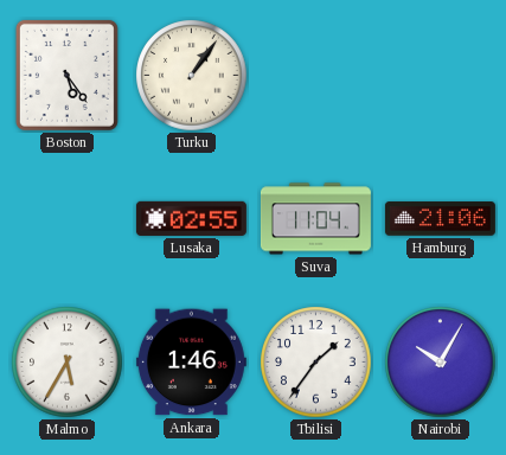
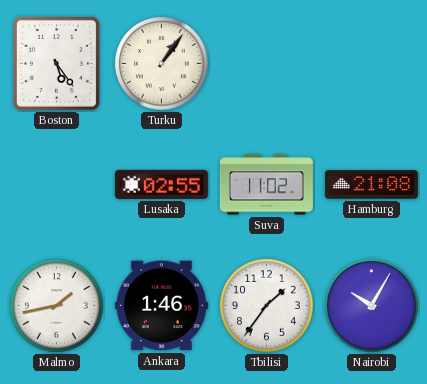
Suva: 11:04 -> 11:02
Hamburg: 21:06 -> 21:08
Malmo: 5:35 -> 1:43
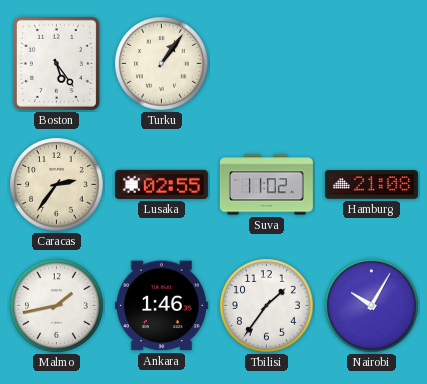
Caracas: none -> 2:36
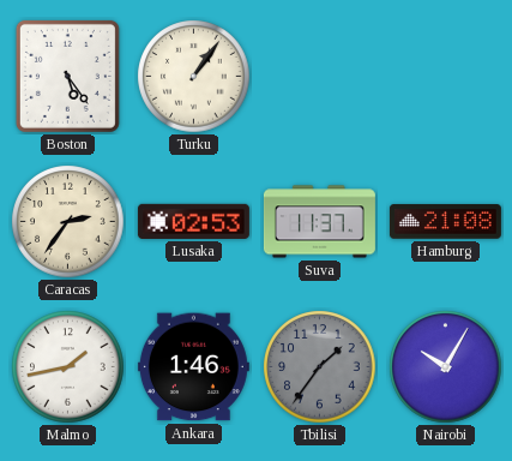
Lusaka: 02:55 -> 02:53
Suva: 11:02 -> 11:37
Tbilisi dial: white -> grey
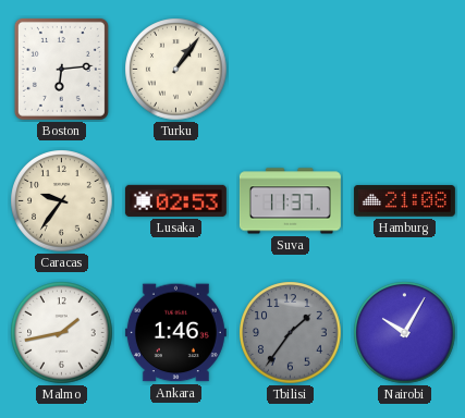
Boston: 5:24 -> 6:14
Caracas: 2:36 -> 9:36
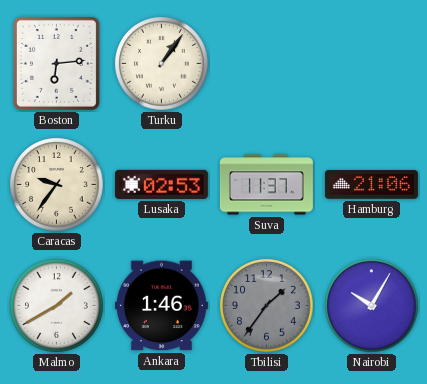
Hamburg: 21:08 -> 21:06
Malmo: 1:43 -> 1:40
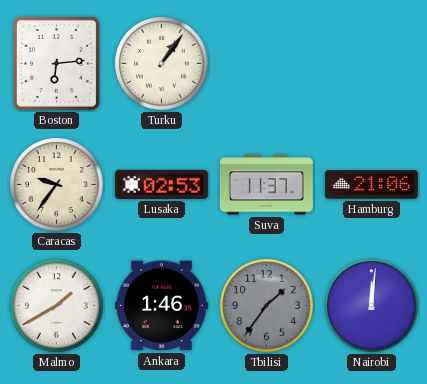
Nairobi: 10:05 -> 12:01
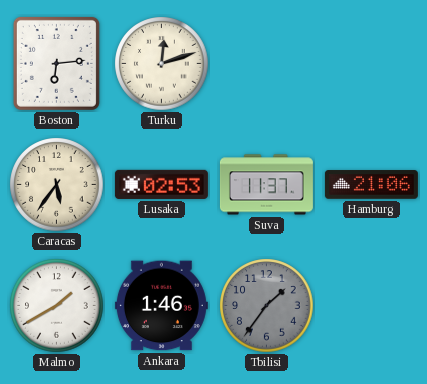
Turku: 1:06 -> 12:12
Caracas: 9:36 -> 5:36
Nairobi: 12:01 -> none
